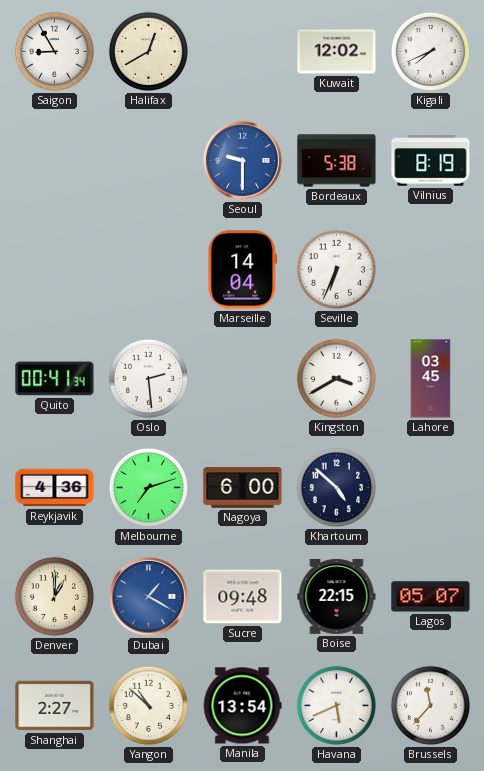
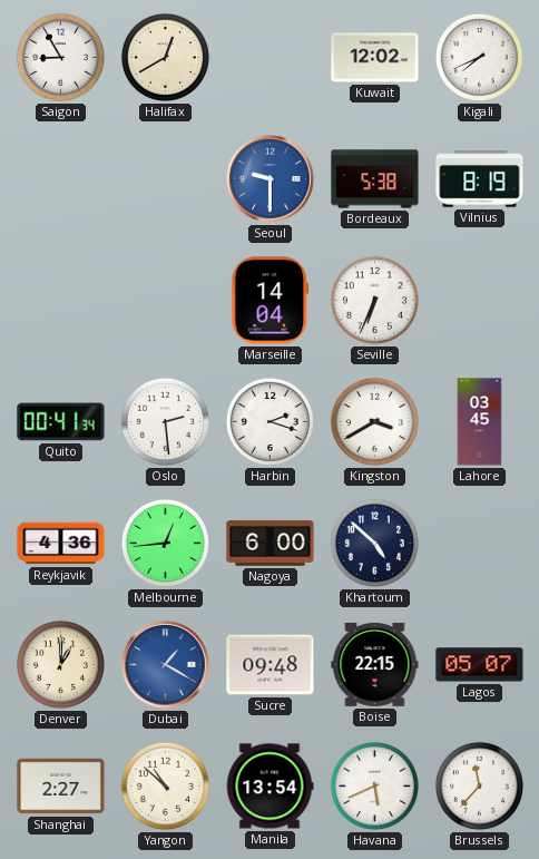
Harbin: none -> 2:18
Melbourne: 7:12 -> 12:44
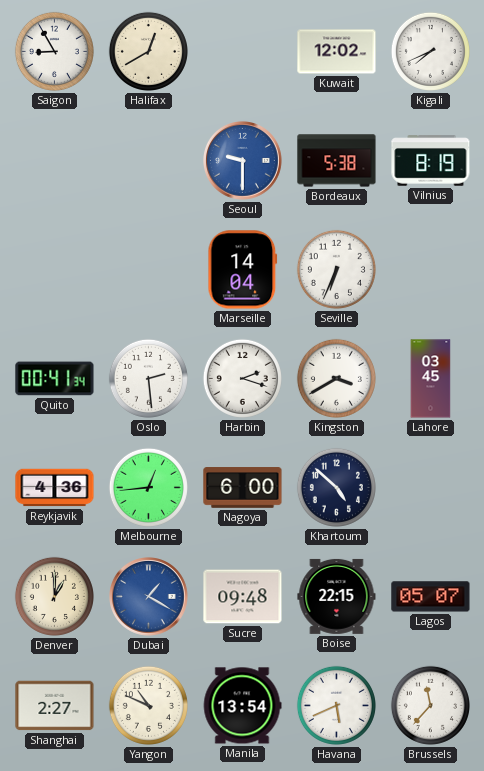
Yangon: 10:52 -> 10:49
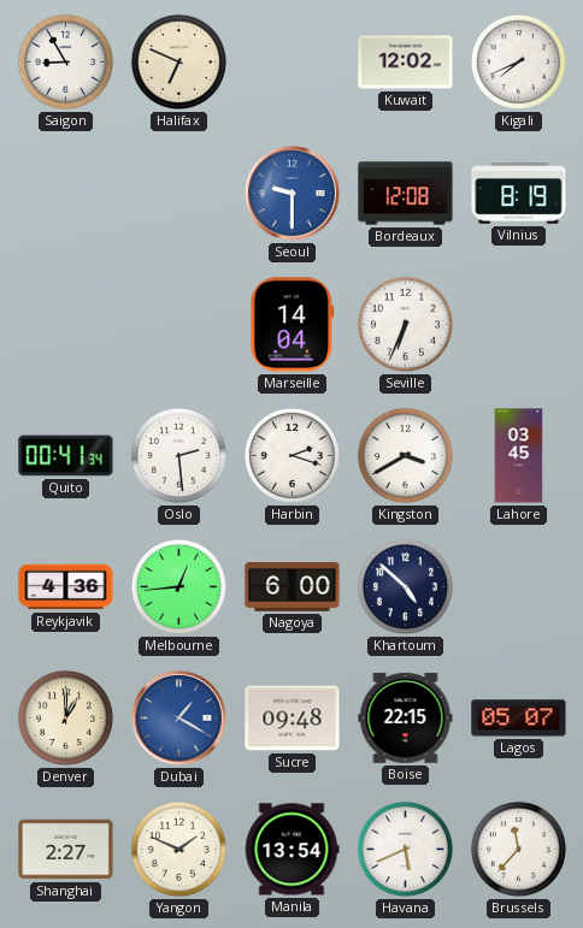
Halifax: 12:40 -> 6:49
Bordeaux: 5:38 -> 12:08
Yangon: 10:49 -> 1:49
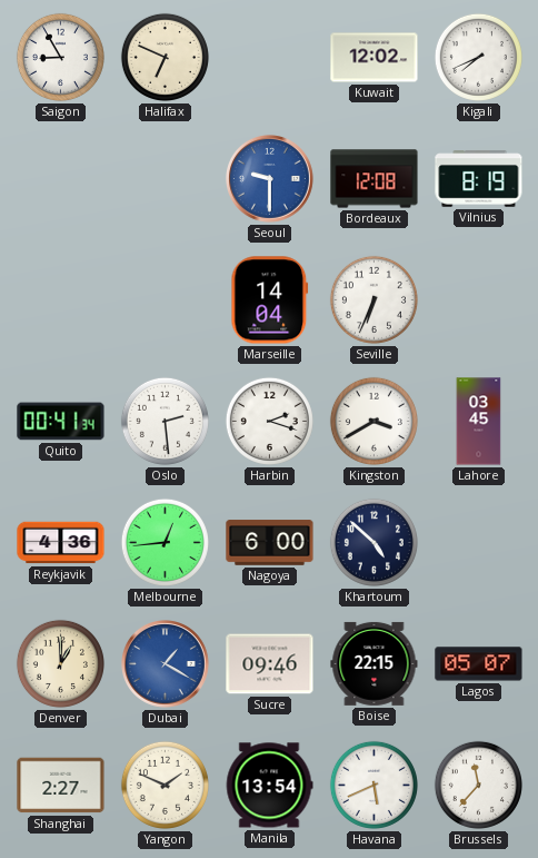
Sucre: 09:48 -> 09:46
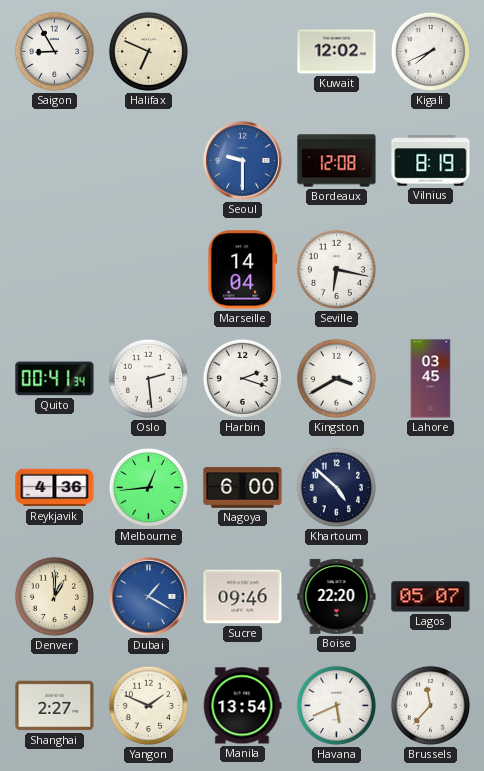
Seville: 6:34 -> 6:17
Boise: 22:15 -> 22:20
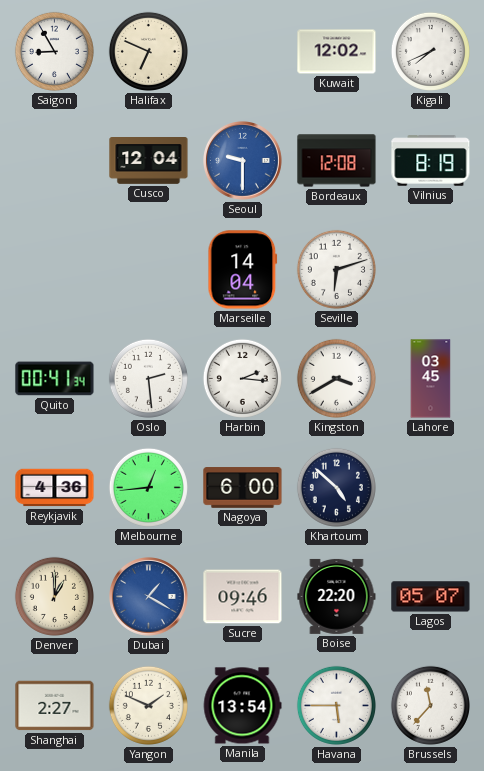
Cusco: none -> 12:04
Seville: 6:17 -> 6:12
Harbin: 2:18 -> 2:16
Havana: 5:41 -> 5:45
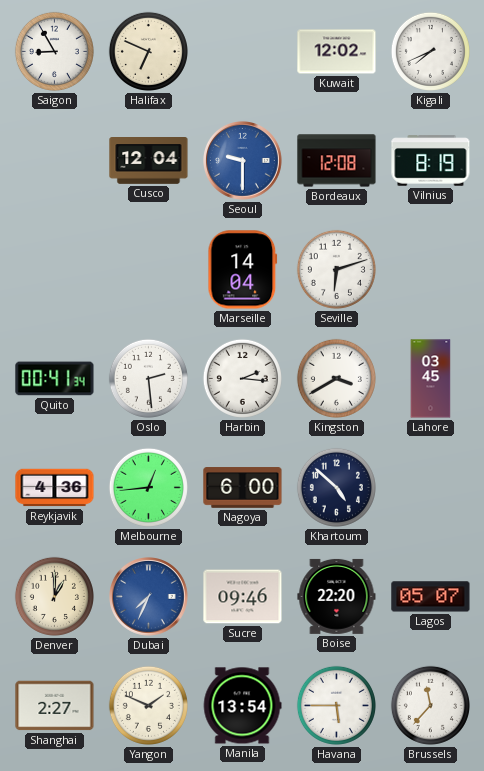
Dubai: 1:20 -> 7:34
